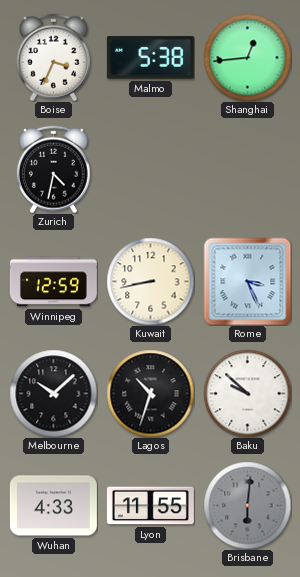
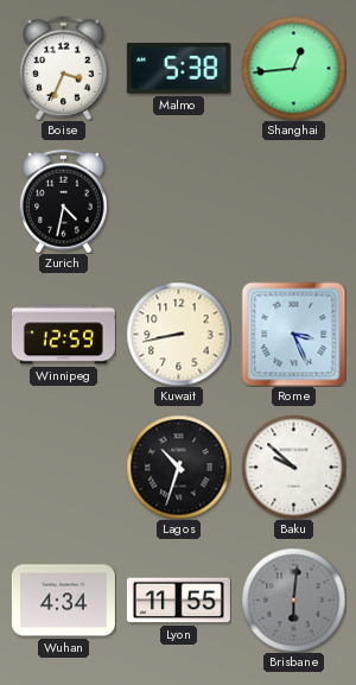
Melbourne: 10:08 -> none
Wuhan: 4:33 -> 4:34
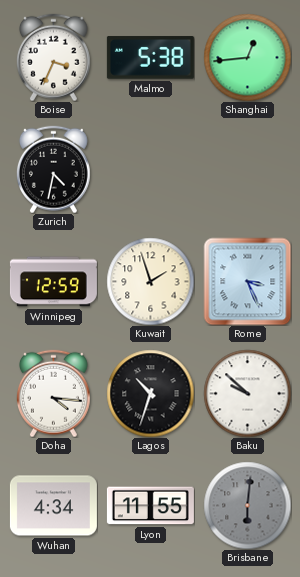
Kuwait: 8:43 -> 1:57
Doha: none -> 4:16
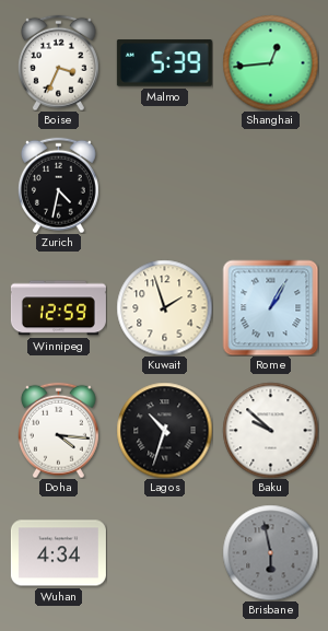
Malmo: 5:38 -> 5:39
Rome: 3:26 -> 1:05
Lyon: 11:55 -> none
Brisbane: 6:01 -> 5:58
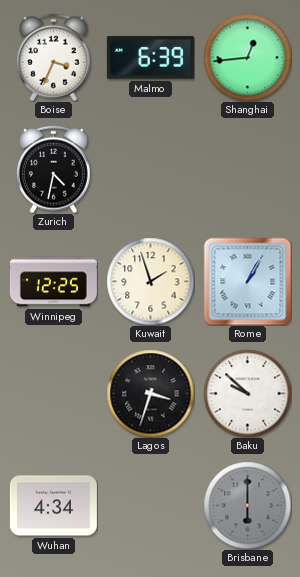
Malmo: 5:39 -> 6:39
Winnipeg: 12:59 -> 12:25
Doha: 4:16 -> none
Lagos: 10:33 -> 3:33
Brisbane: 5:58 -> 6:00
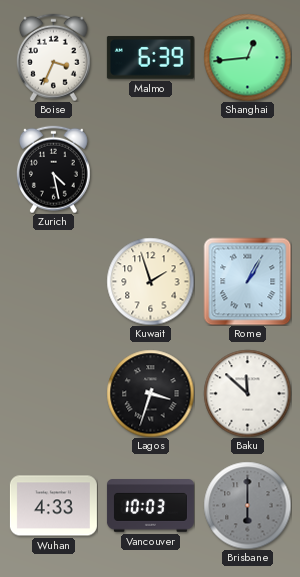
Zurich: 4:32 -> 4:28
Winnipeg: 12:25 -> none
Baku: 9:52 -> 11:52
Wuhan: 4:34 -> 4:33
Vancouver: none -> 10:03
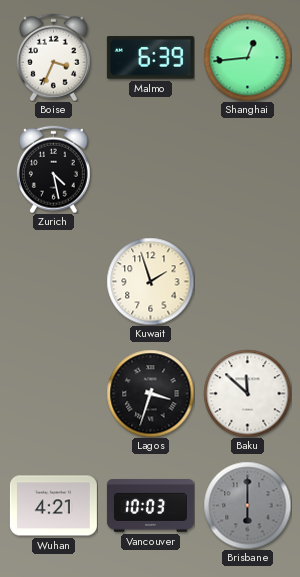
Rome: 1:05 -> none
Wuhan: 4:33 -> 4:21
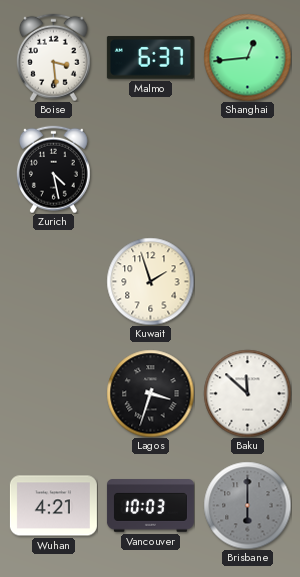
Boise: 3:34 -> 3:29
Malmo: 6:39 -> 6:37
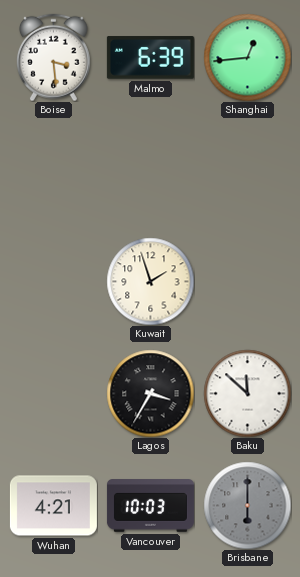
Malmo: 6:37 -> 6:39
Zurich: 4:28 -> none
Lagos: 3:33 -> 3:35
